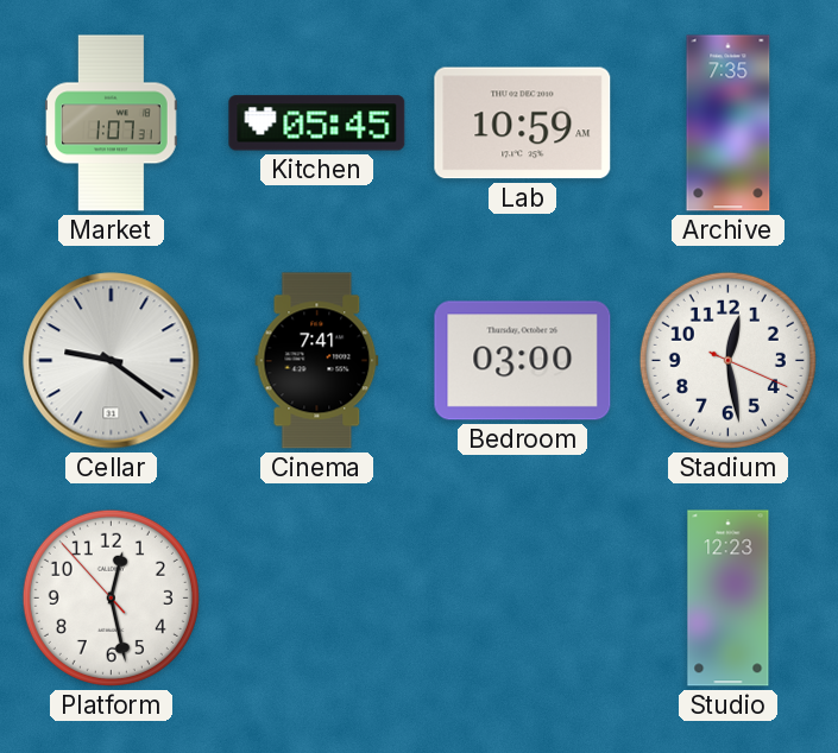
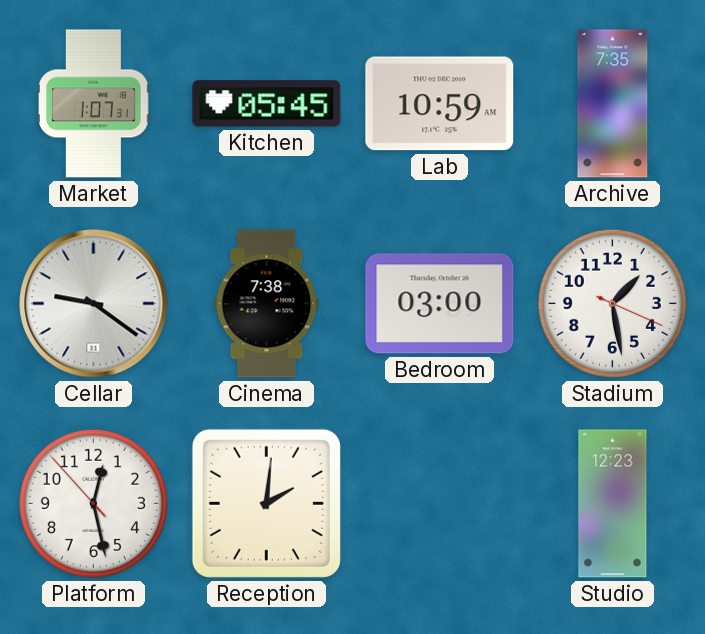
Cinema: 7:41 -> 7:38
Stadium: 12:28 -> 1:28
Reception: none -> 2:01
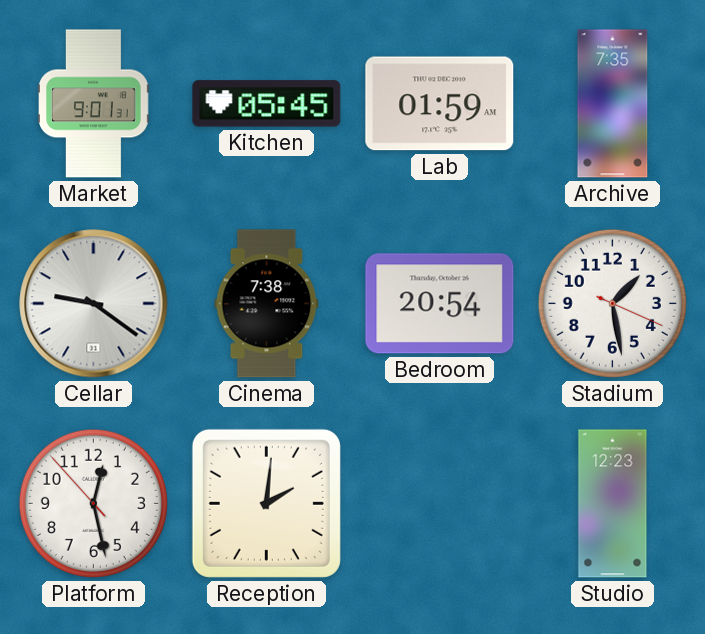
Market: 1:07 -> 9:01
Lab: 10:59 -> 01:59
Bedroom: 03:00 -> 20:54
